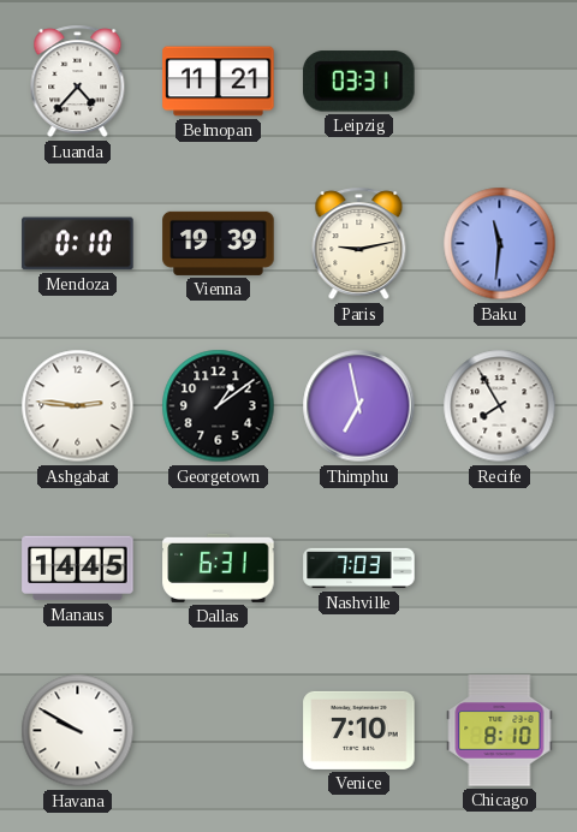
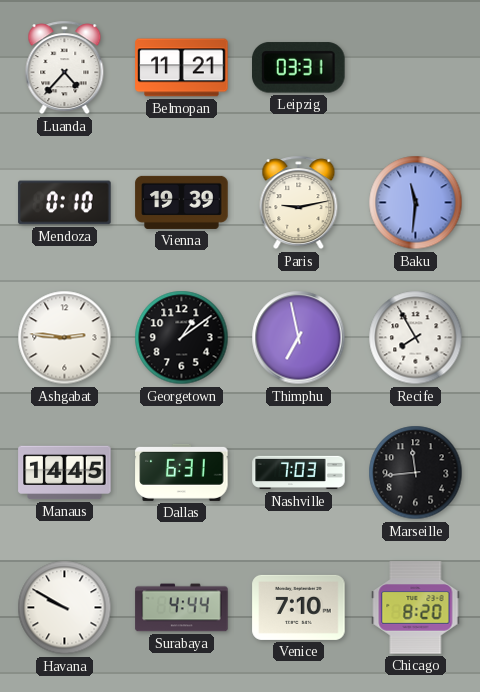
Marseille: none -> 11:44
Surabaya: none -> 4:44
Chicago: 8:10 -> 8:20
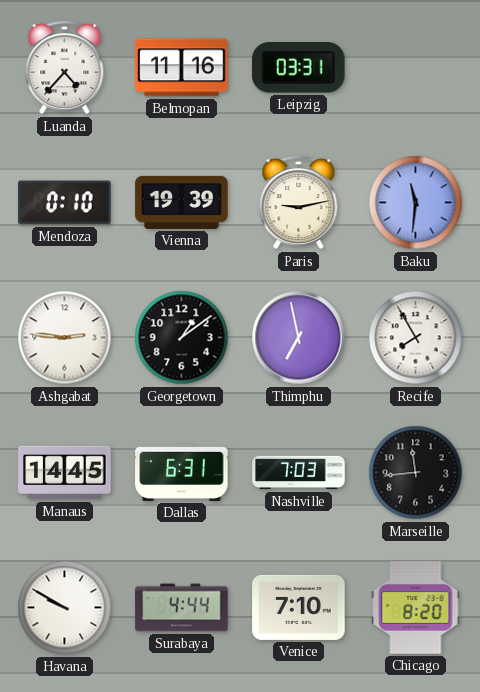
Belmopan: 11:21 -> 11:16
